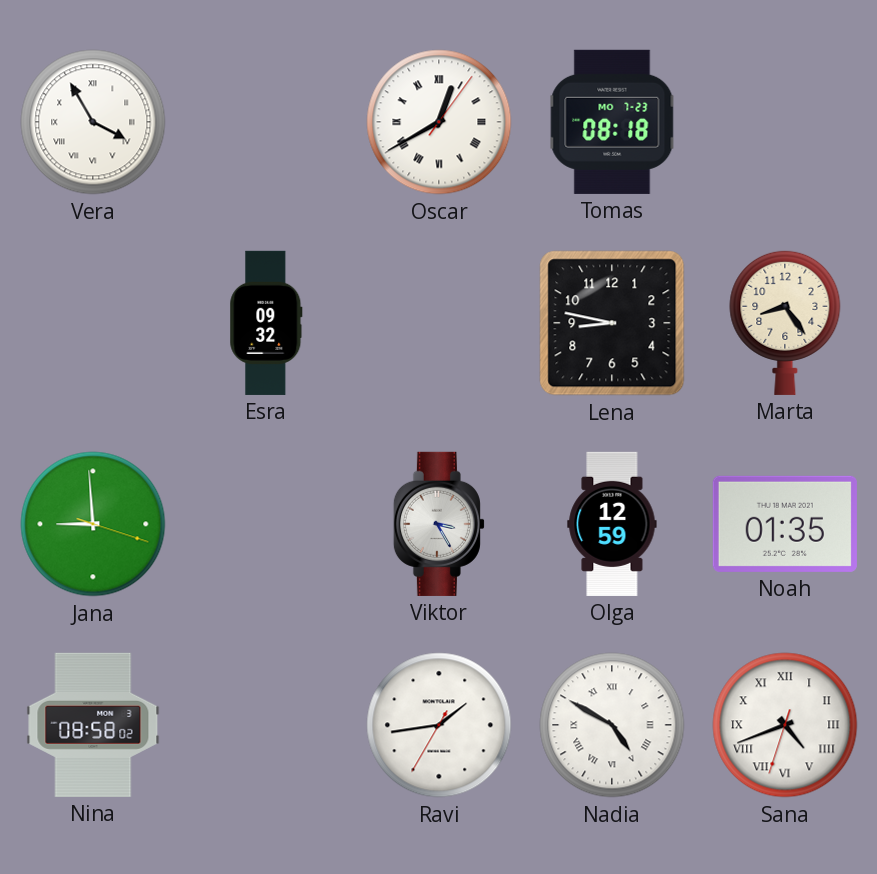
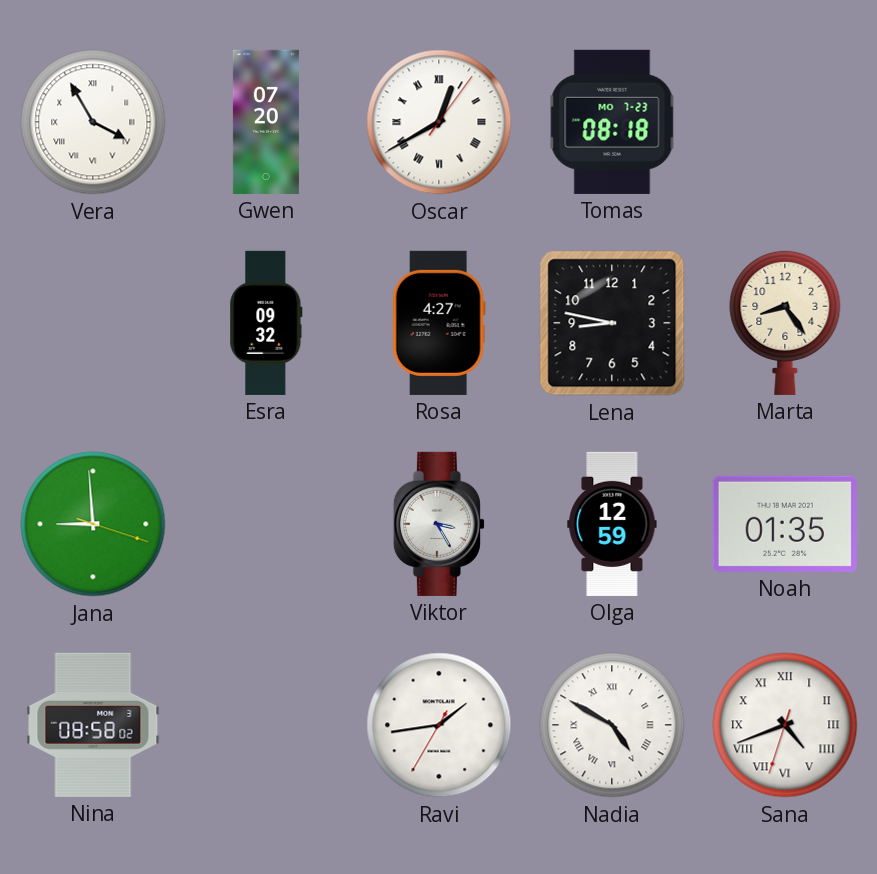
Gwen: none -> 07:20
Rosa: none -> 4:27
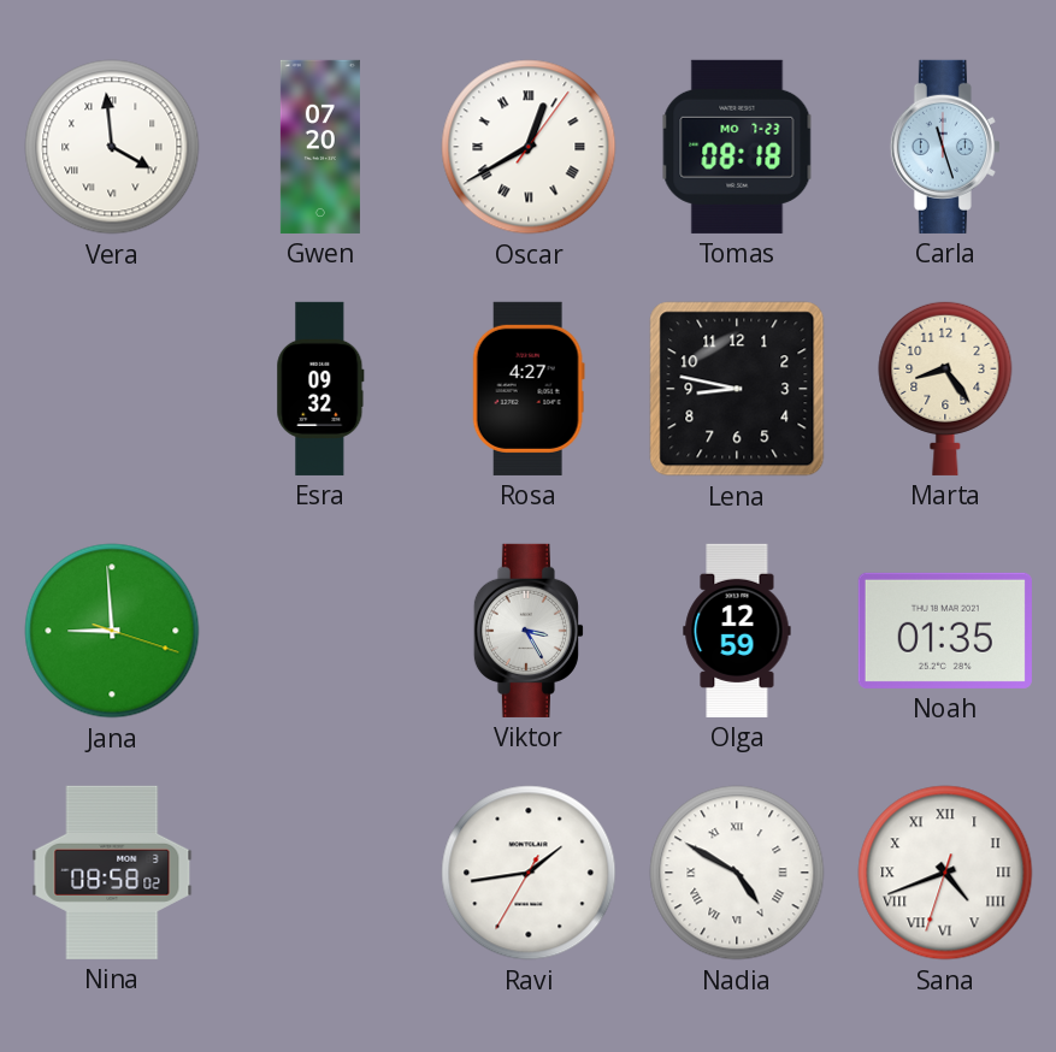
Vera: 3:55 -> 3:59
Carla: none -> 11:27
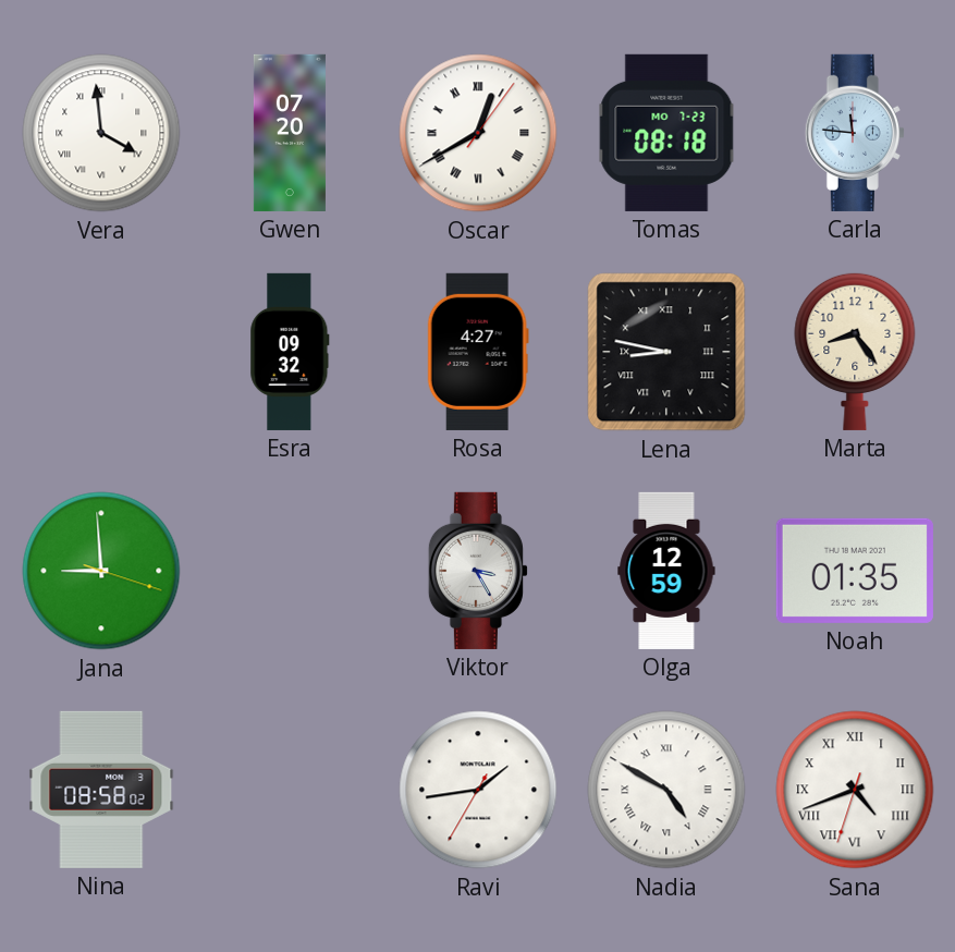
Carla: 11:27 -> 11:46
Lena numerals: Arabic -> Roman
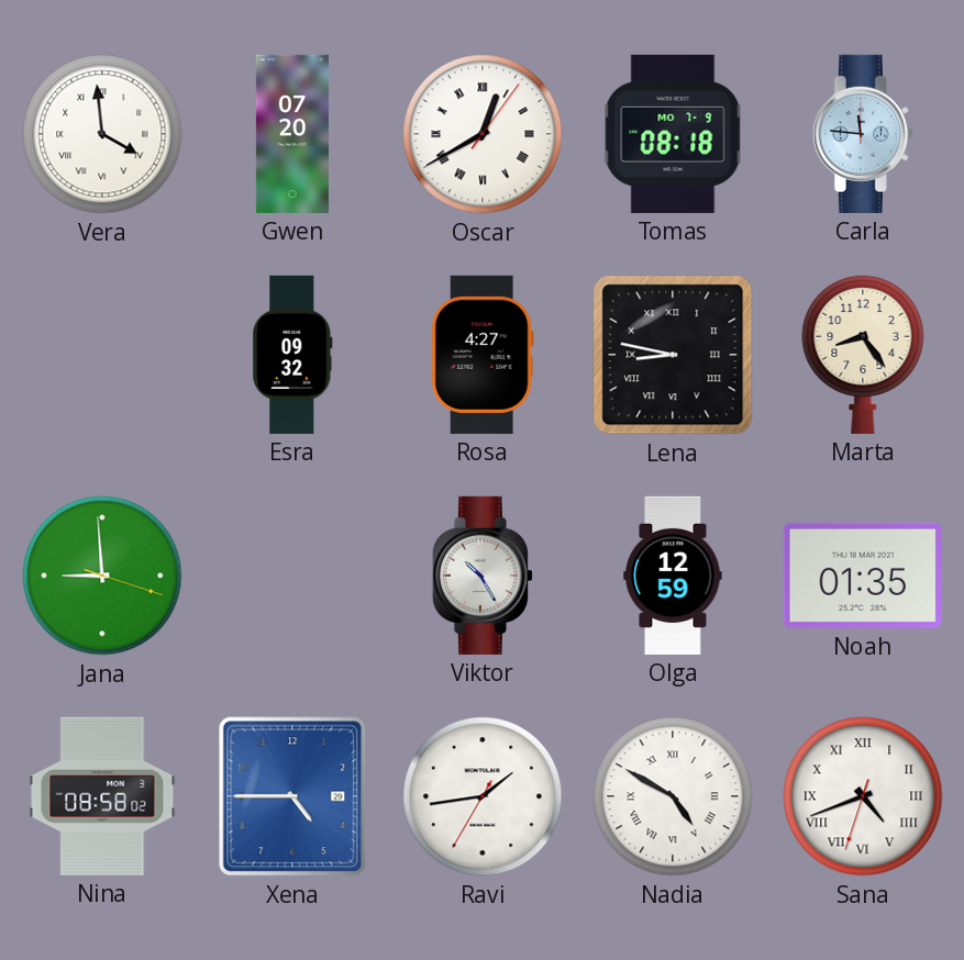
Tomas date: MO 7-23 -> MO 7-9
Viktor: 3:25 -> 10:25
Xena: none -> 4:45
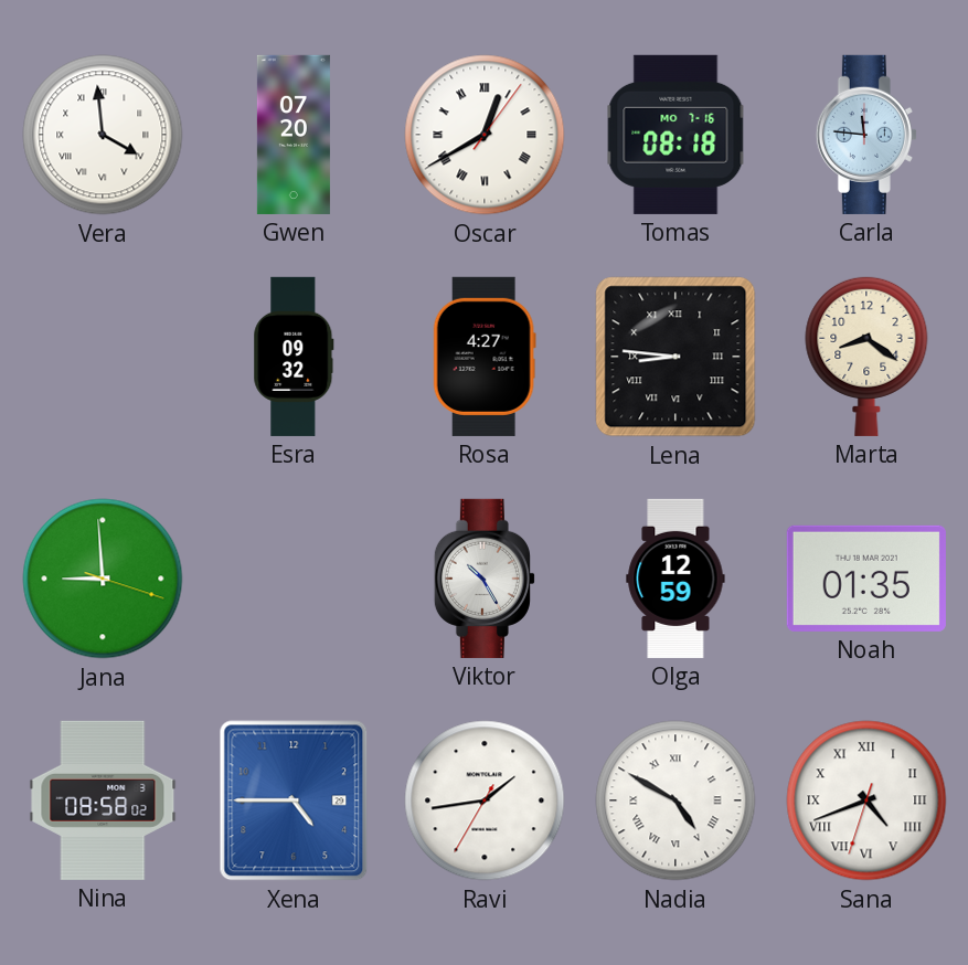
Tomas date: MO 7-9 -> MO 7-16
Lena: 8:47 -> 8:46
Marta: 8:24 -> 8:21
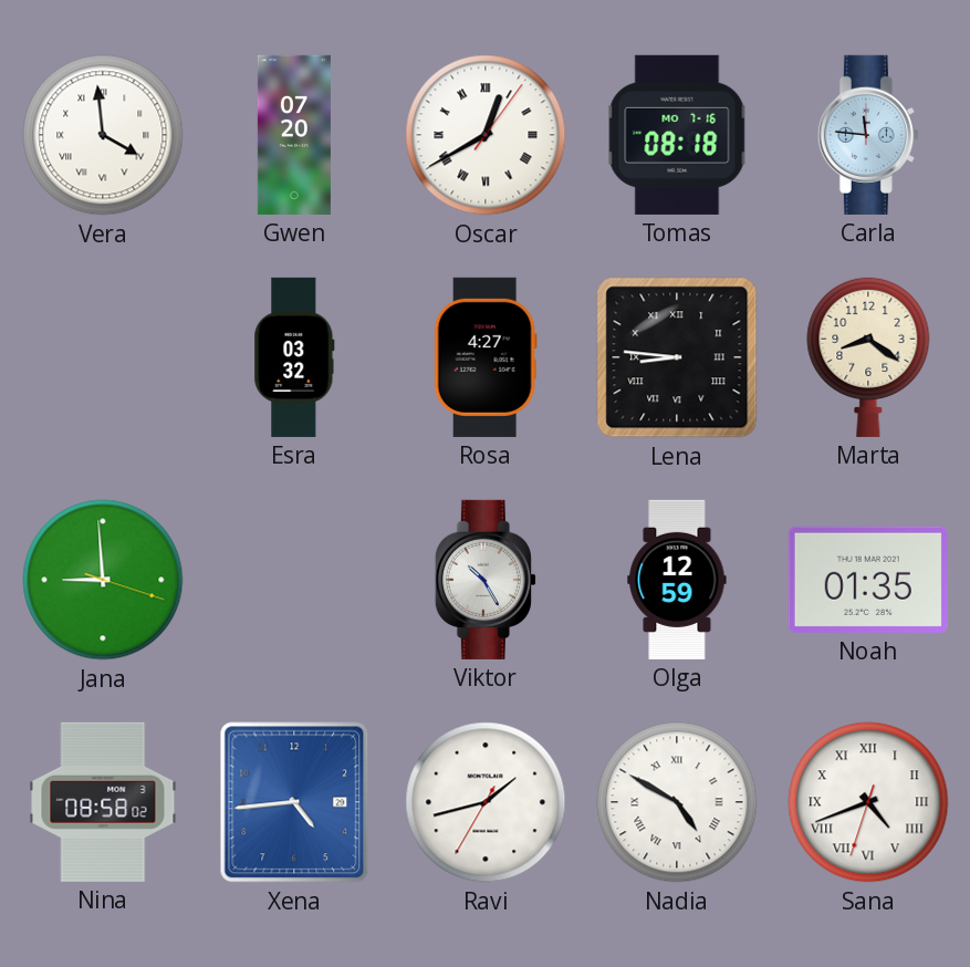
Esra: 09:32 -> 03:32
Xena: 4:45 -> 4:44
Ravi: 1:43 -> 1:42
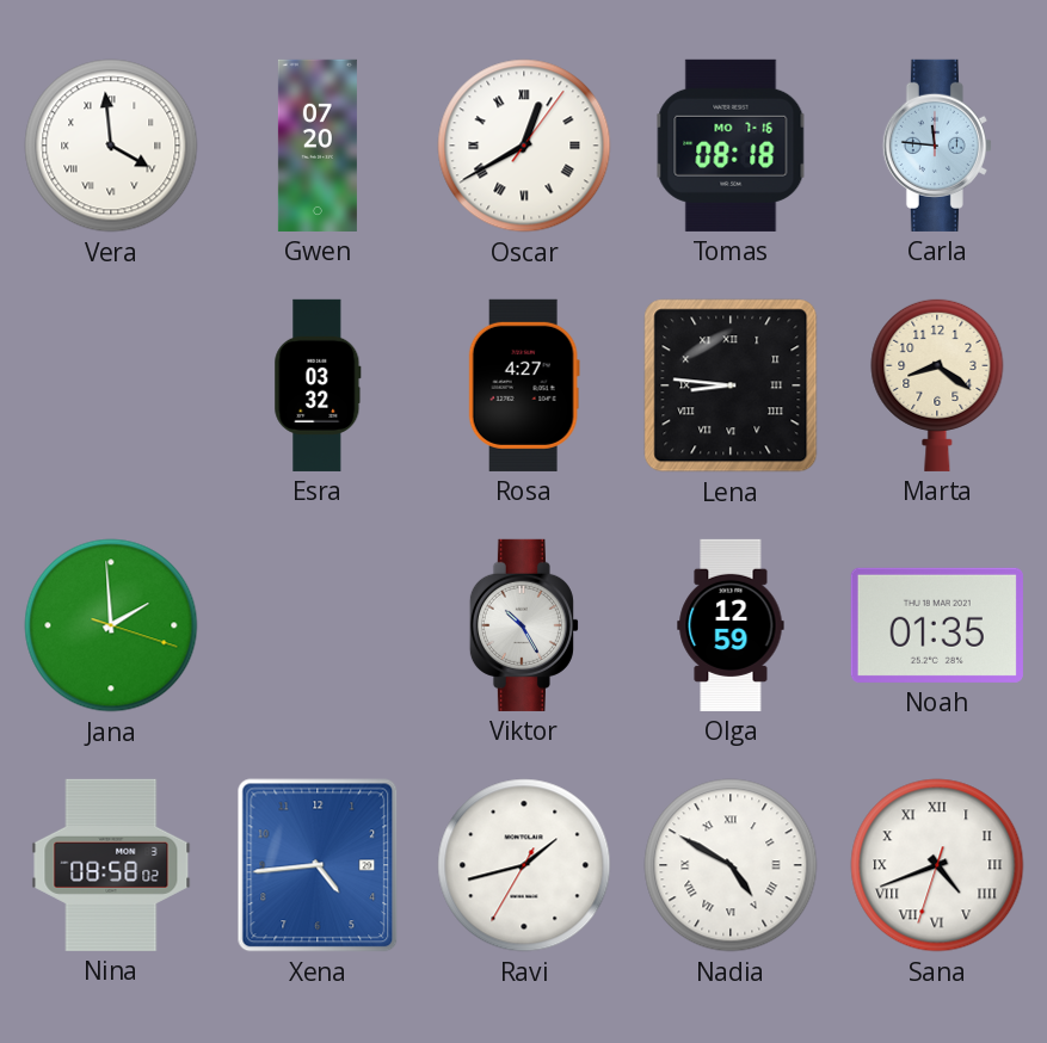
Jana: 8:59 -> 1:59
